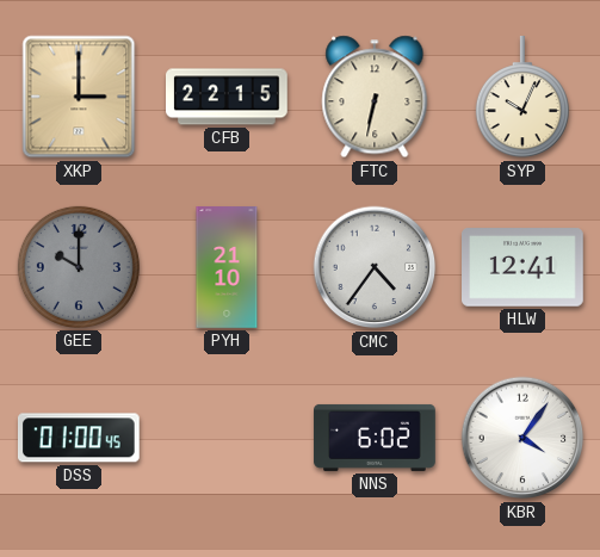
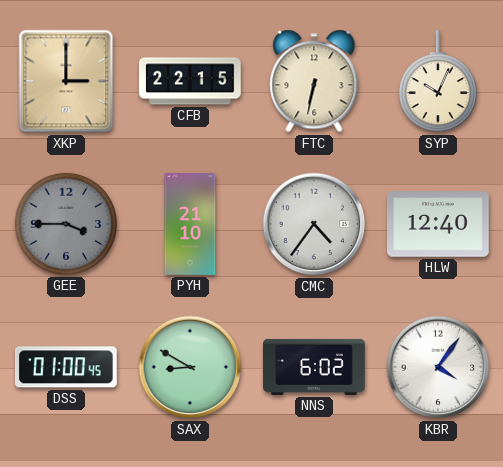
GEE: 10:00 -> 3:45
HLW: 12:41 -> 12:40
SAX: none -> 8:50
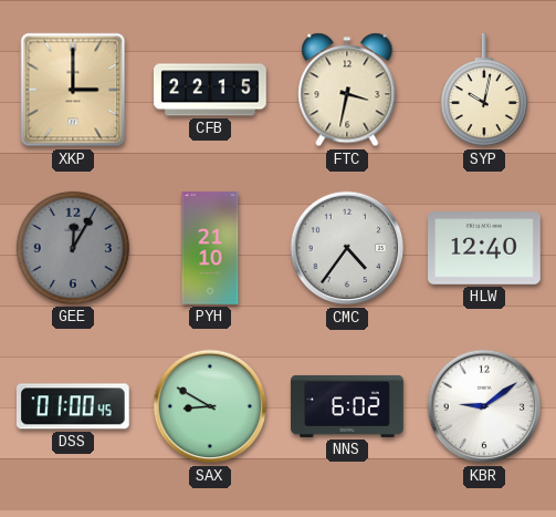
FTC: 6:32 -> 3:32
SYP: 10:04 -> 10:02
GEE: 3:45 -> 12:05
KBR: 4:06 -> 9:09
